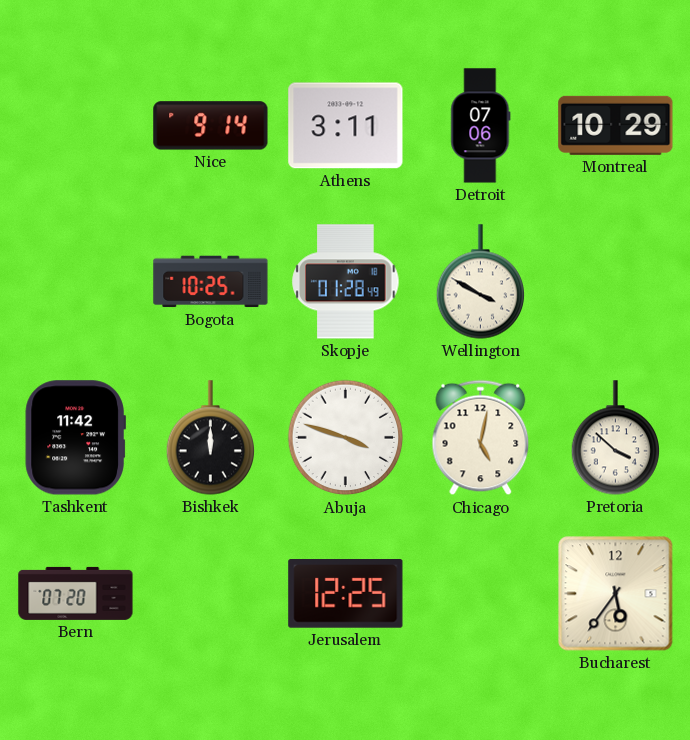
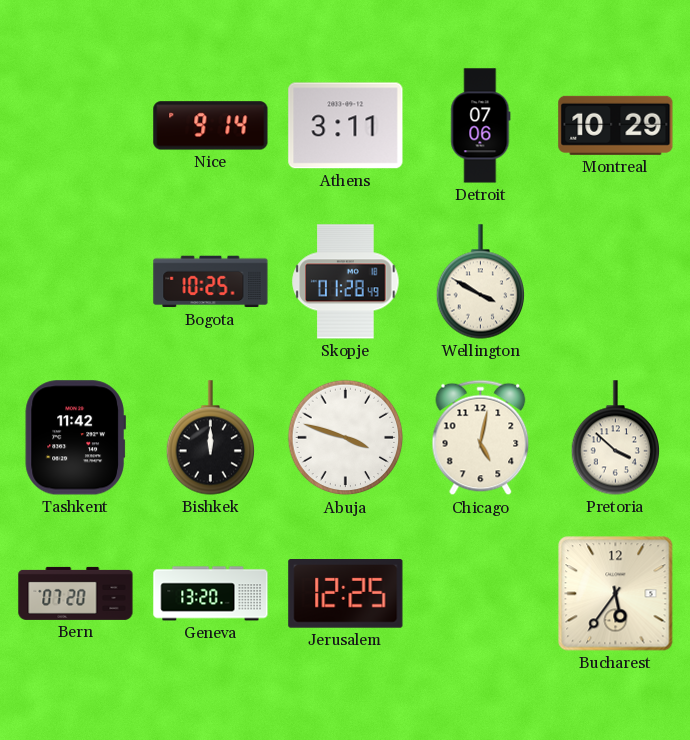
Geneva: none -> 13:20
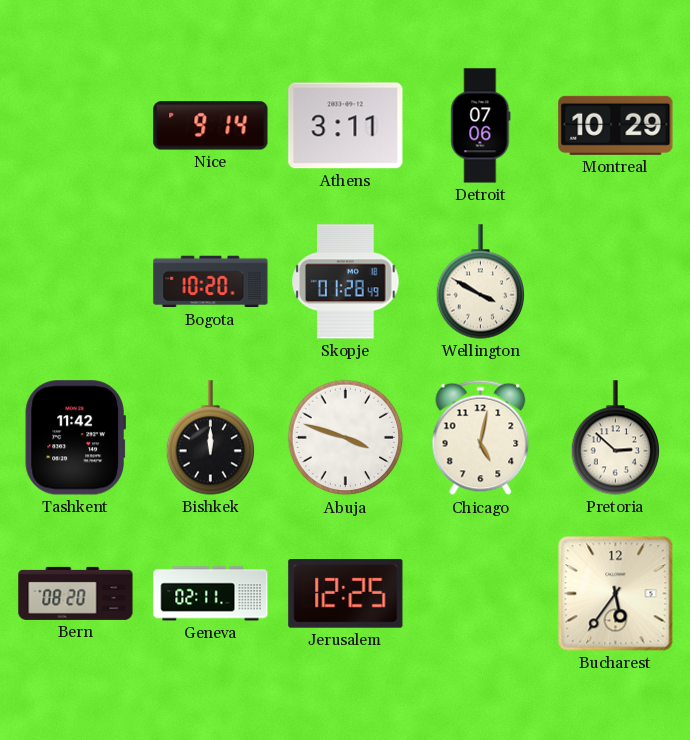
Bogota: 10:25 -> 10:20
Pretoria: 3:52 -> 2:52
Bern: 07:20 -> 08:20
Geneva: 13:20 -> 02:11
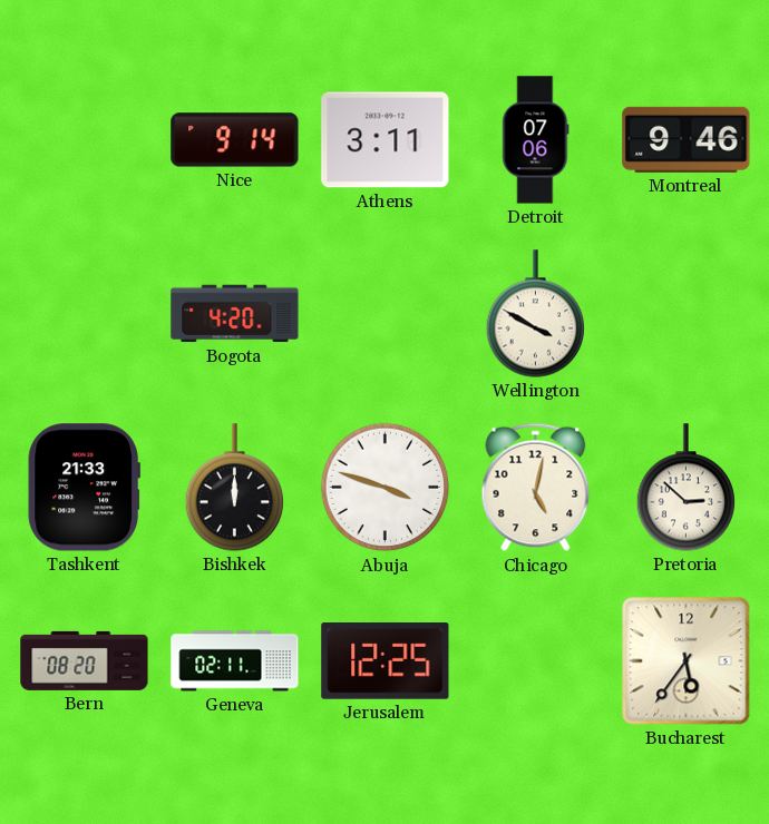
Montreal: 10:29 -> 9:46
Bogota: 10:20 -> 4:20
Skopje: 01:28 -> none
Tashkent: 11:42 -> 21:33
